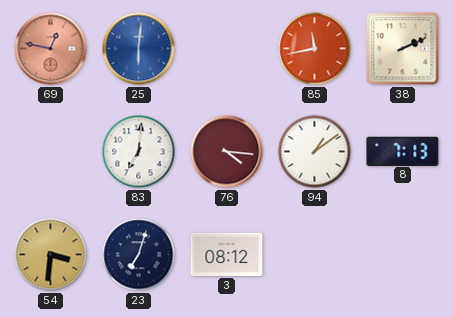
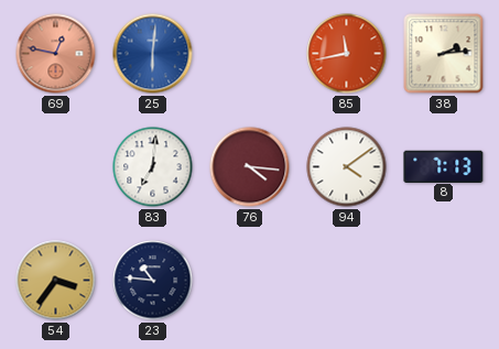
38: 2:11 -> 2:14
94: 1:09 -> 4:09
54: 3:31 -> 3:36
23: 7:03 -> 10:46
3: 08:12 -> none
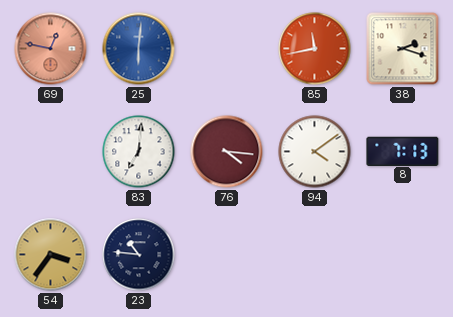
38: 2:14 -> 2:18
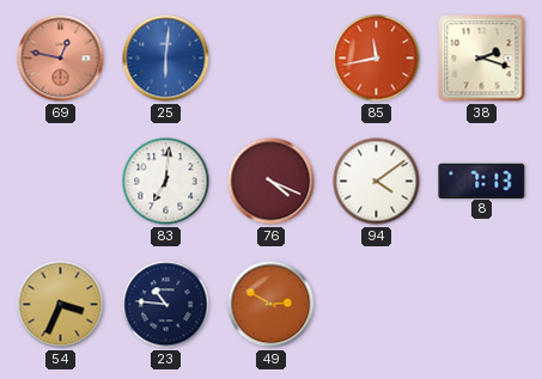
76: 4:16 -> 4:19
54: 3:36 -> 3:34
49: none -> 2:50
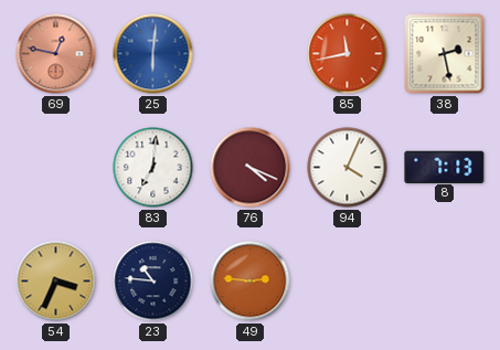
38: 2:18 -> 2:28
94: 4:09 -> 4:04
49: 2:50 -> 2:46
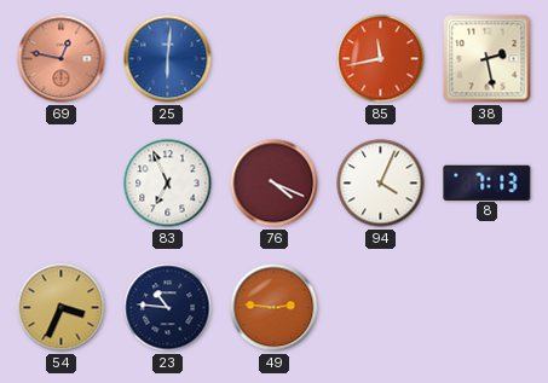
83: 7:01 -> 6:56
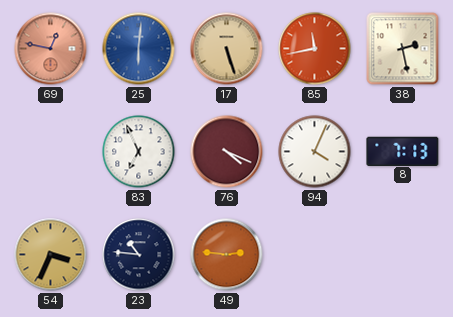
17: none -> 5:27
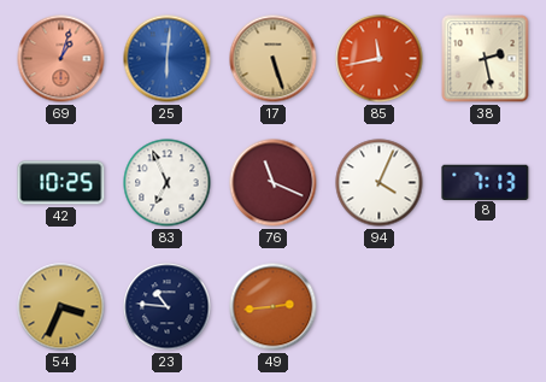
69: 12:47 -> 1:03
42: none -> 10:25
76: 4:19 -> 11:19
49: 2:46 -> 2:44
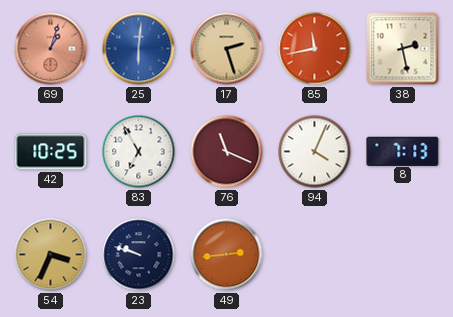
17: 5:27 -> 2:27
83: 6:56 -> 6:55
23: 10:46 -> 9:48
